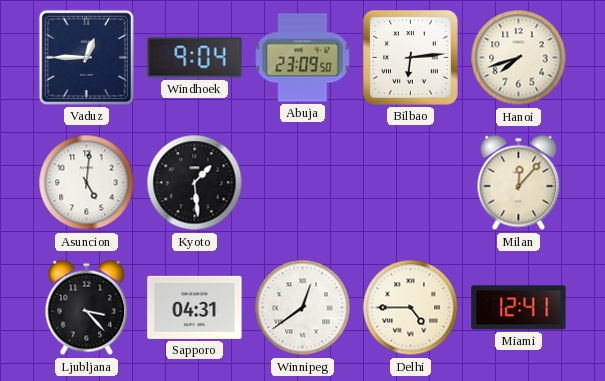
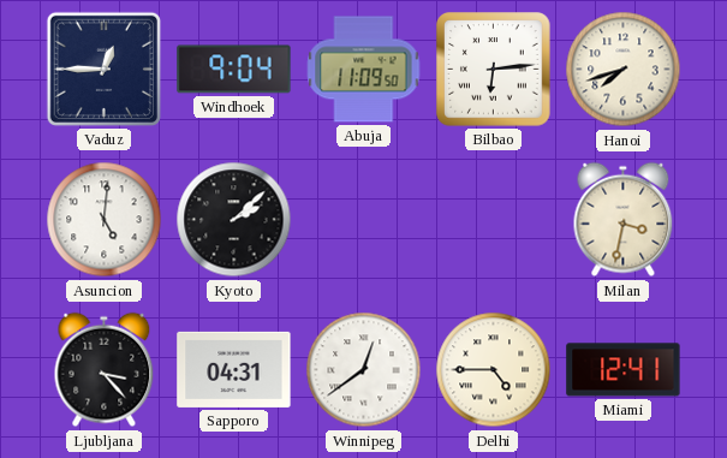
Abuja: 23:09 -> 11:09
Kyoto: 1:29 -> 2:08
Milan: 12:07 -> 3:32
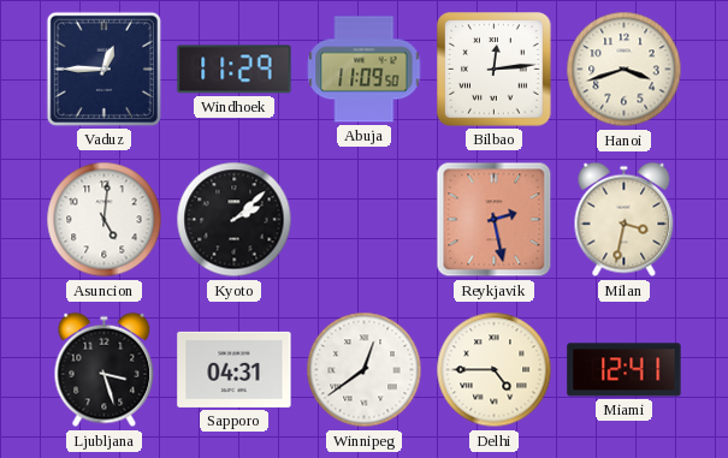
Windhoek: 9:04 -> 11:29
Bilbao: 6:14 -> 12:14
Hanoi: 7:42 -> 3:42
Reykjavik: none -> 2:28
Ljubljana: 3:23 -> 3:27
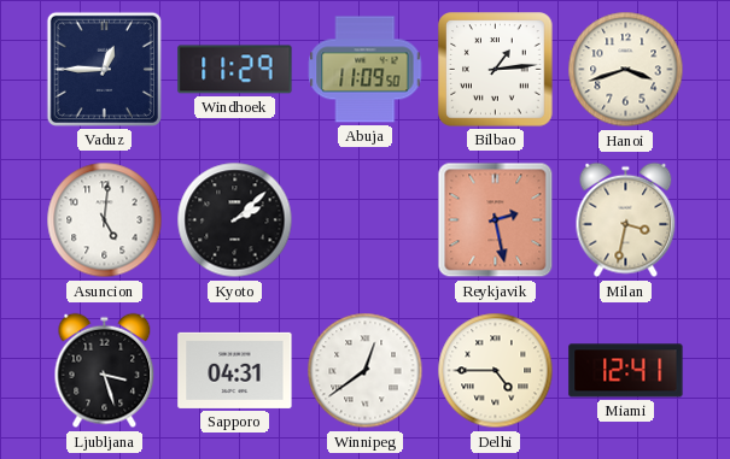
Bilbao: 12:14 -> 1:14
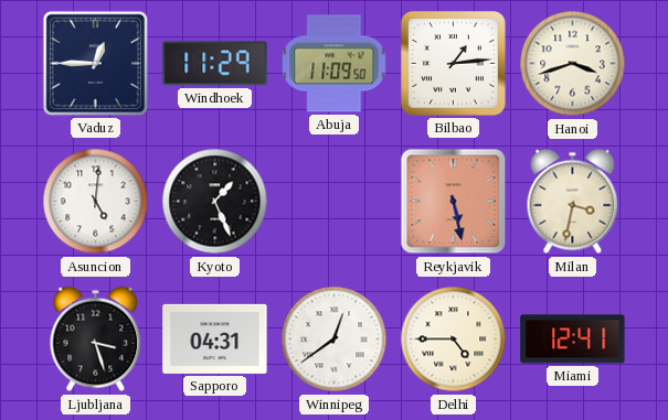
Kyoto: 2:08 -> 1:26
Reykjavik: 2:28 -> 5:28
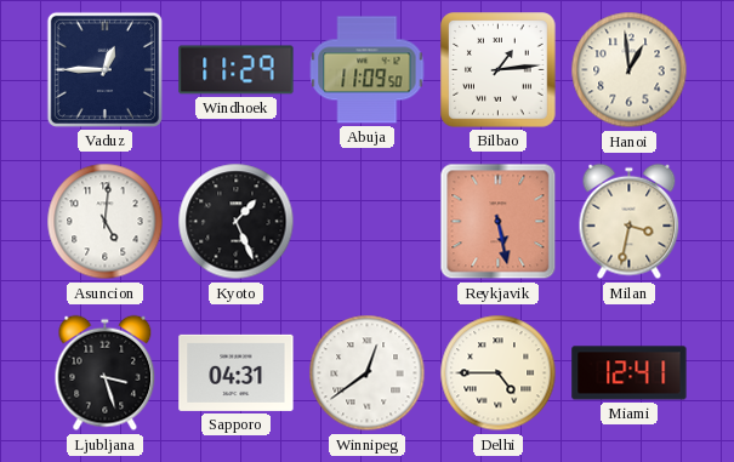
Hanoi: 3:42 -> 12:59
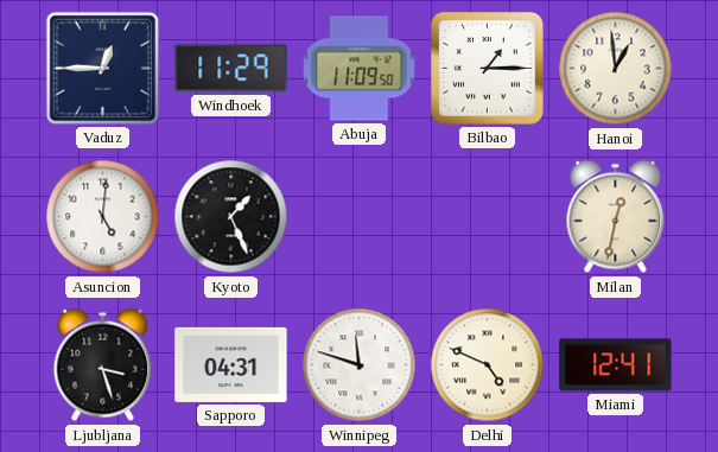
Bilbao: 1:14 -> 1:15
Reykjavik: 5:28 -> none
Milan: 3:32 -> 12:32
Winnipeg: 12:39 -> 11:48
Delhi: 4:45 -> 4:49
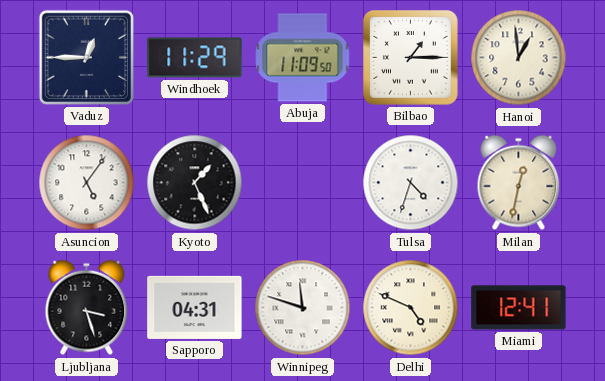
Asuncion: 5:01 -> 5:06
Tulsa: none -> 4:33
